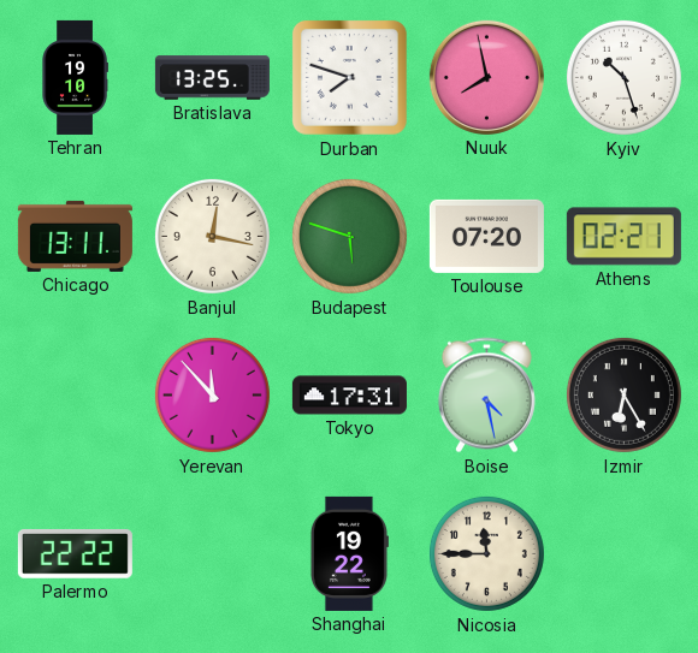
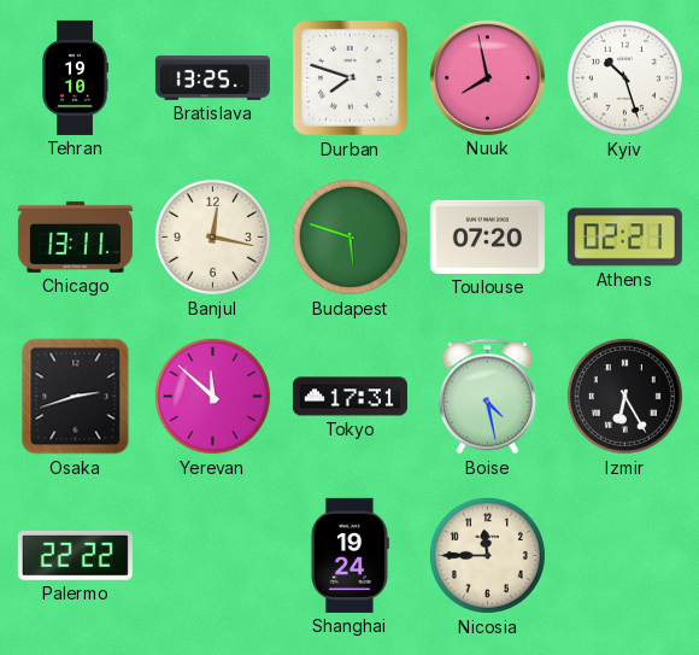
Osaka: none -> 2:42
Yerevan: 11:53 -> 11:52
Shanghai: 19:22 -> 19:24
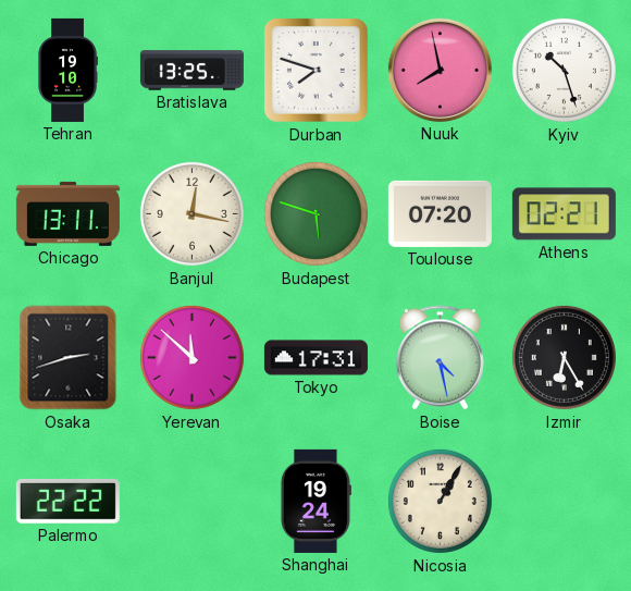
Nicosia: 11:45 -> 1:05
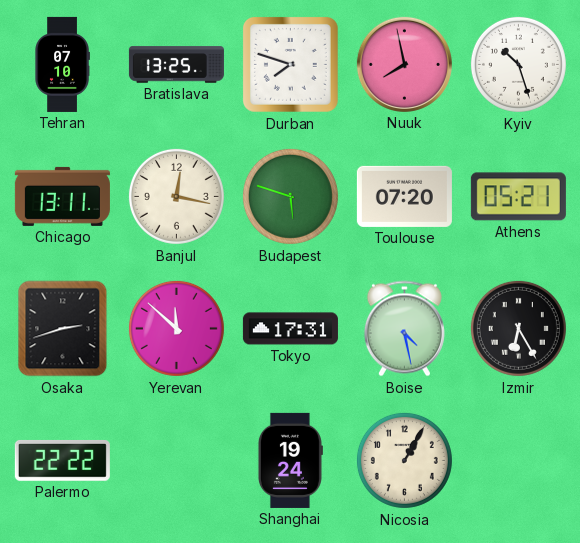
Tehran: 19:10 -> 07:10
Athens: 02:21 -> 05:21
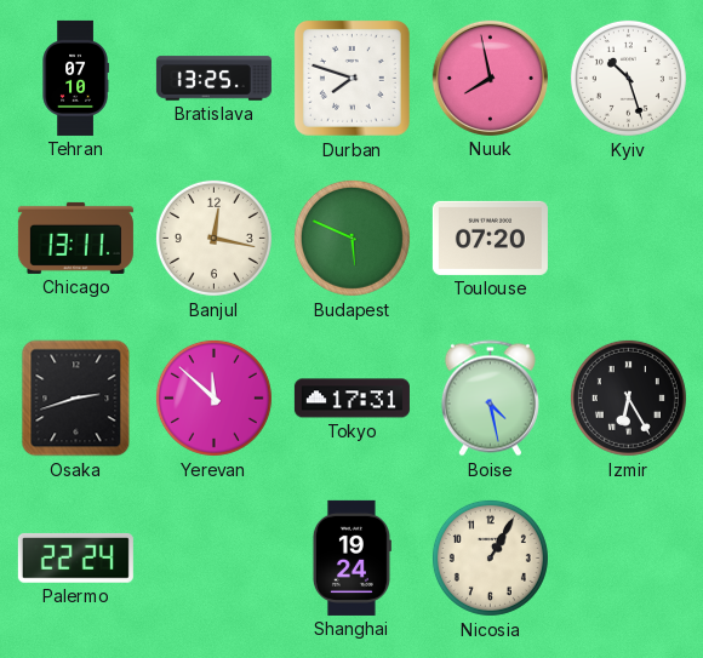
Budapest: 5:48 -> 5:49
Athens: 05:21 -> none
Palermo: 22:22 -> 22:24
